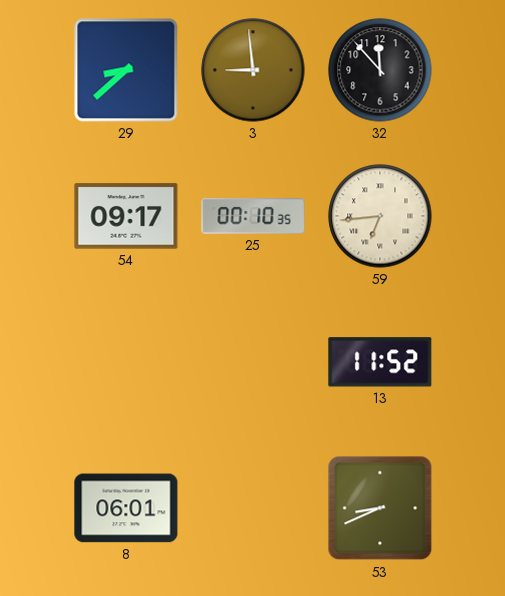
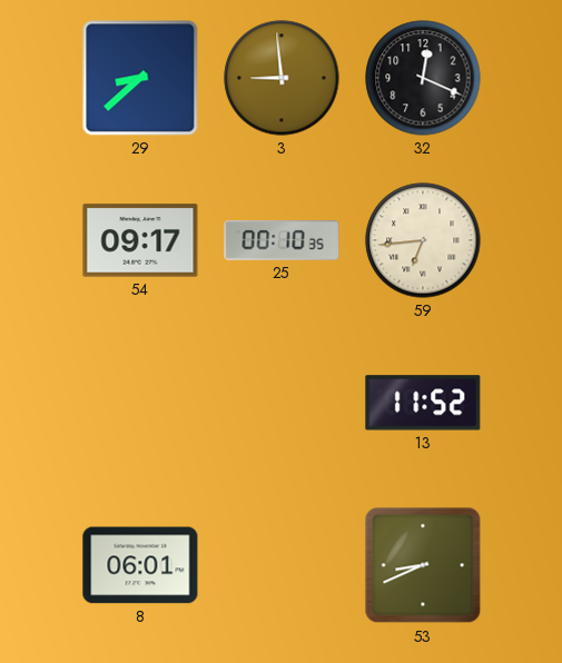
32: 11:53 -> 12:19
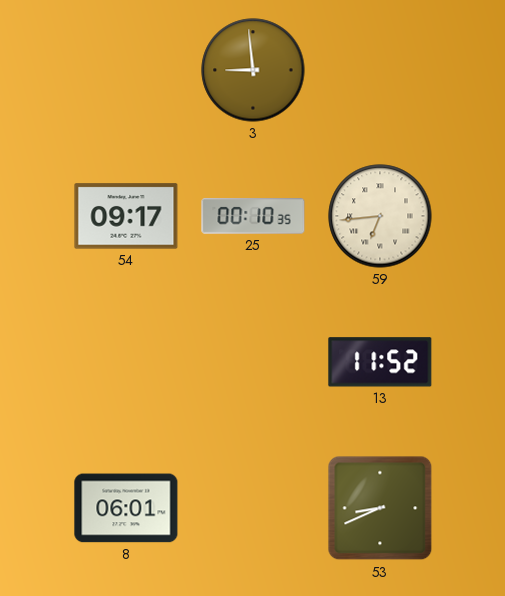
29: 8:38 -> none
32: 12:19 -> none
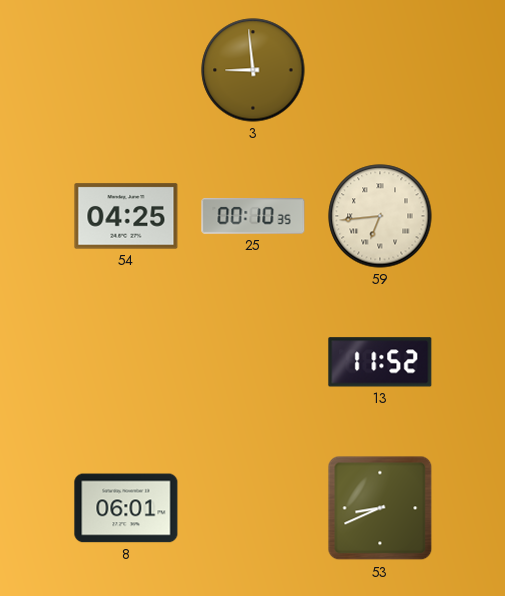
54: 09:17 -> 04:25
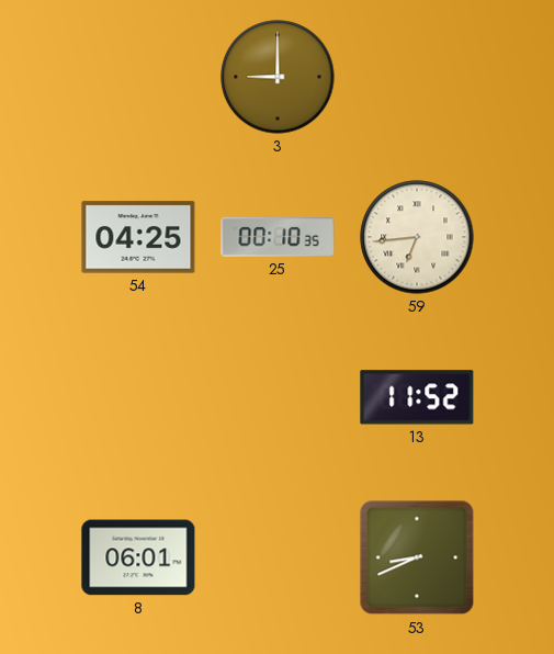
3: 8:59 -> 9:00
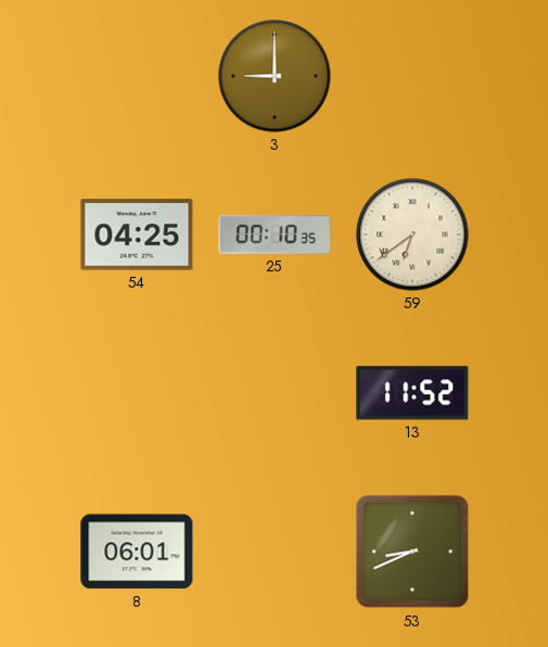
59: 6:44 -> 6:39
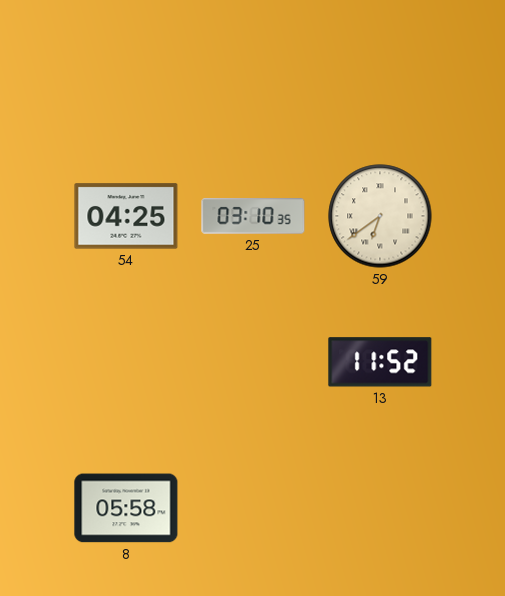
3: 9:00 -> none
25: 00:10 -> 03:10
8: 06:01 -> 05:58
53: 8:41 -> none
